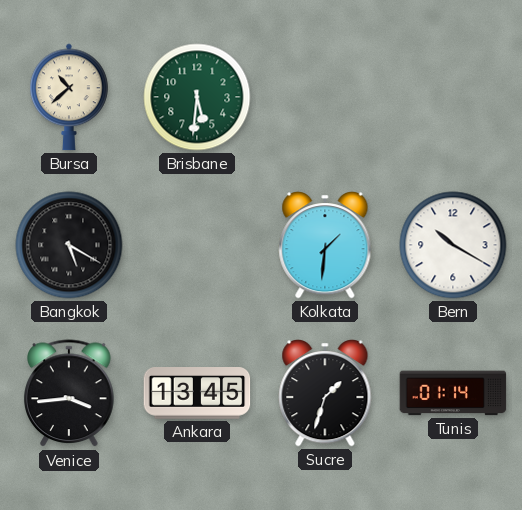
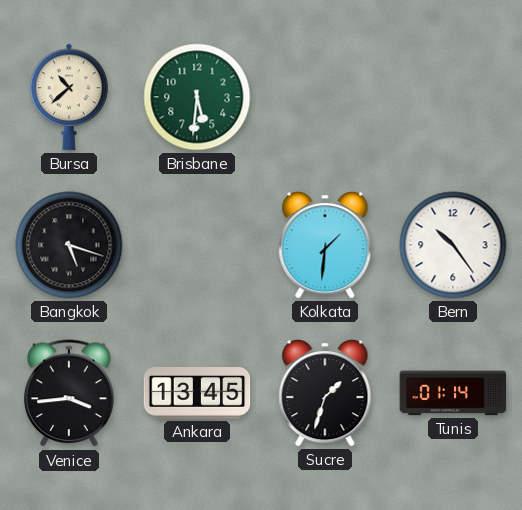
Bangkok: 5:20 -> 5:18
Bern: 10:20 -> 10:24
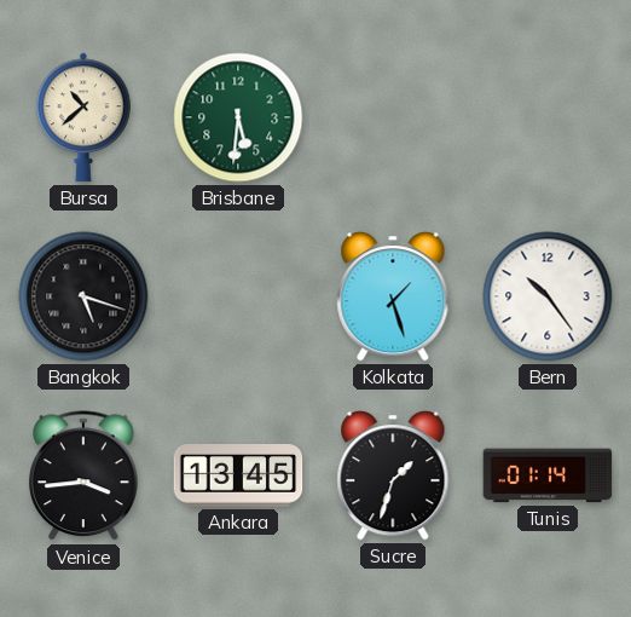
Kolkata: 1:31 -> 1:27
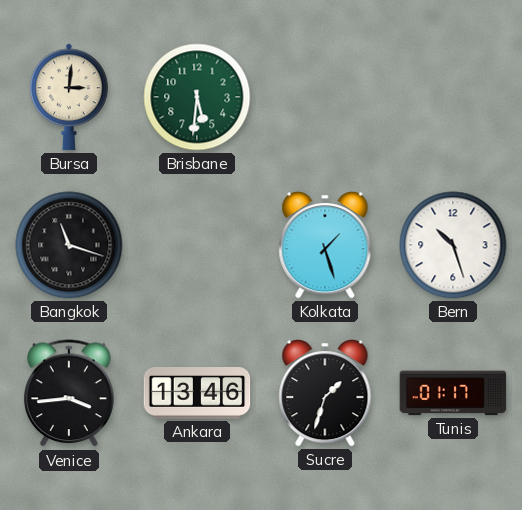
Bursa: 10:38 -> 3:01
Bangkok: 5:18 -> 11:18
Bern: 10:24 -> 10:27
Ankara: 13:45 -> 13:46
Tunis: 01:14 -> 01:17
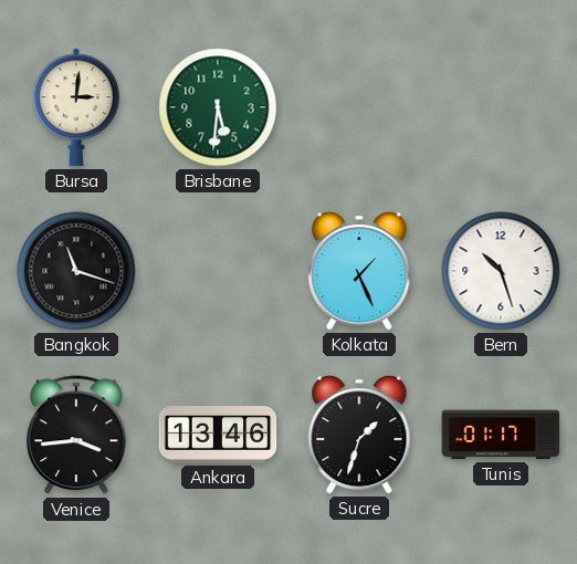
Kolkata: 1:27 -> 1:26
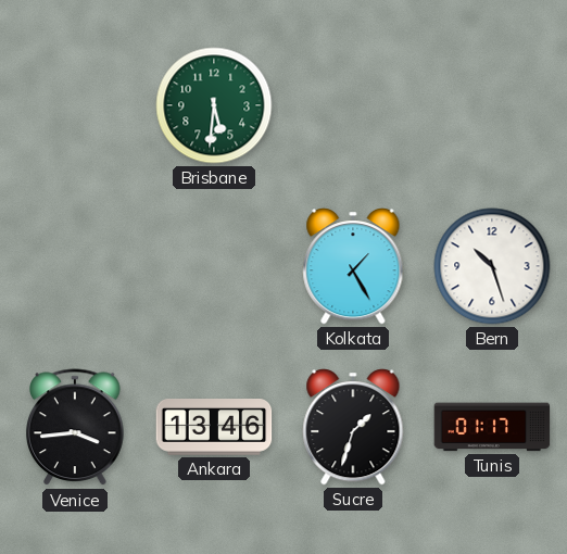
Bursa: 3:01 -> none
Bangkok: 11:18 -> none
Kolkata: 1:26 -> 1:25
